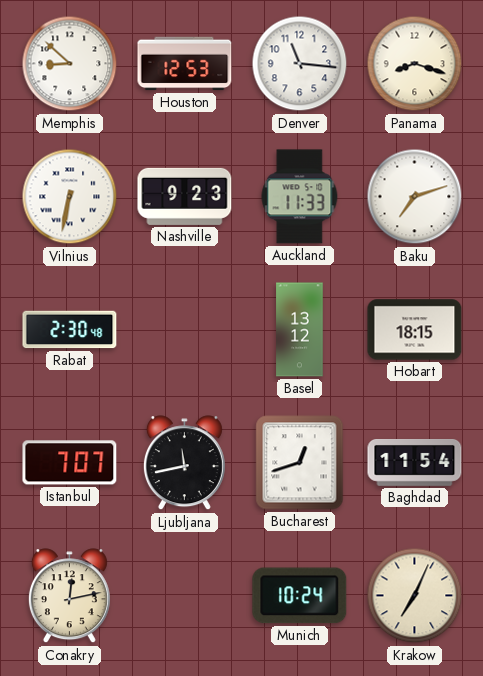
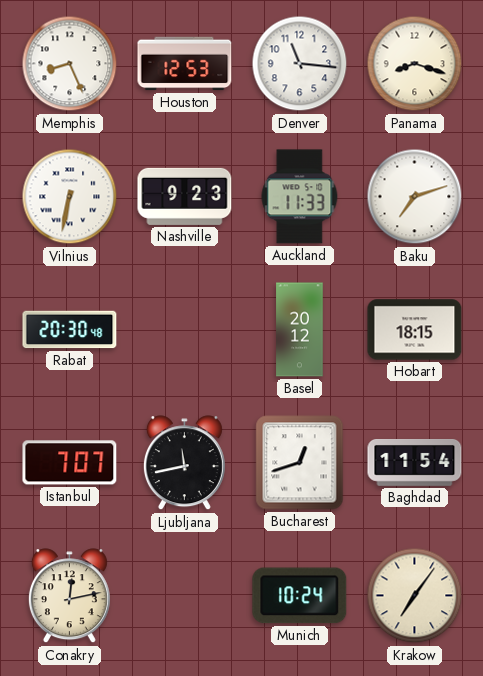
Memphis: 8:52 -> 8:26
Rabat: 2:30 -> 20:30
Basel: 13:12 -> 20:12
Krakow: 7:04 -> 7:06
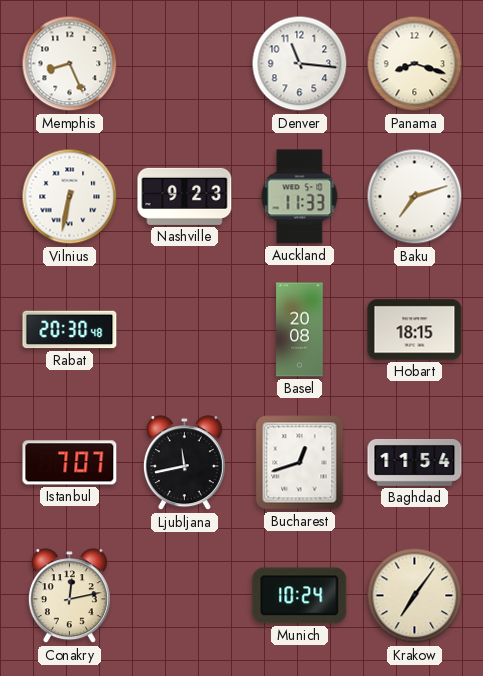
Houston: 12:53 -> none
Basel: 20:12 -> 20:08
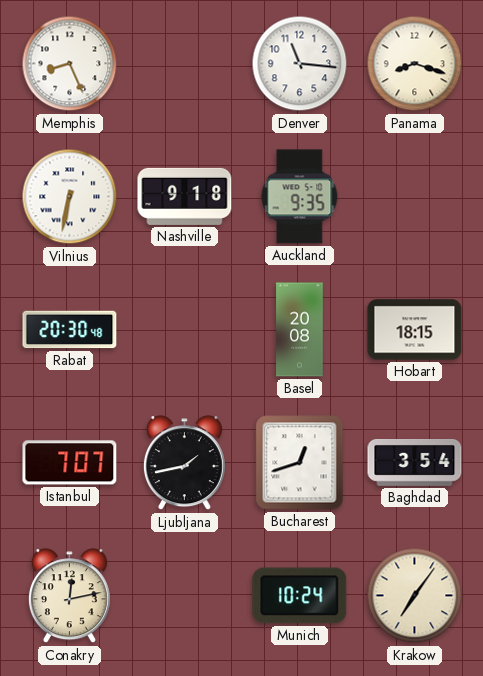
Nashville: 9:23 -> 9:18
Auckland: 11:33 -> 9:35
Baku: 7:12 -> none
Ljubljana: 11:43 -> 1:43
Baghdad: 11:54 -> 3:54
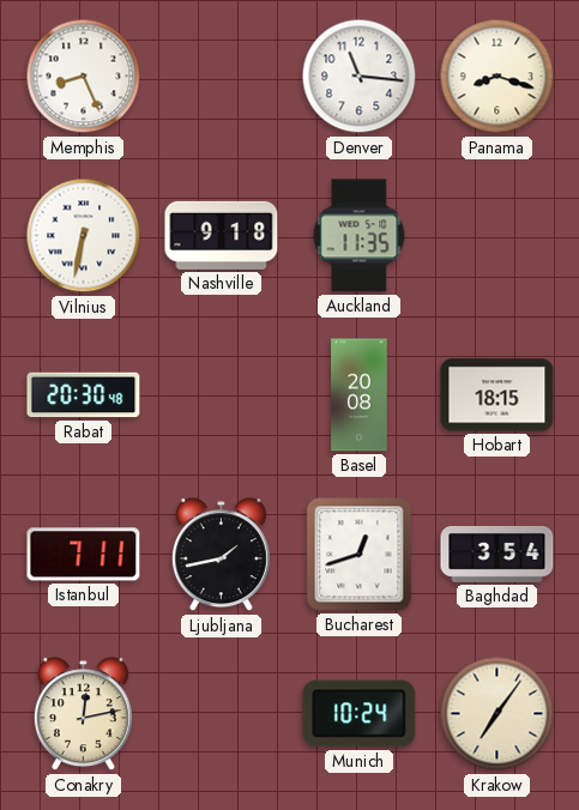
Auckland: 9:35 -> 11:35
Istanbul: 7:07 -> 7:11
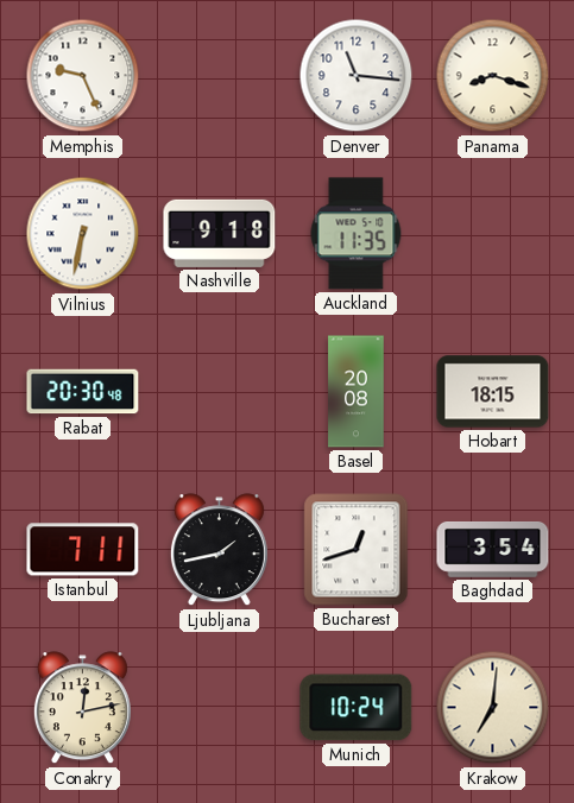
Memphis: 8:26 -> 9:26
Krakow: 7:06 -> 7:01
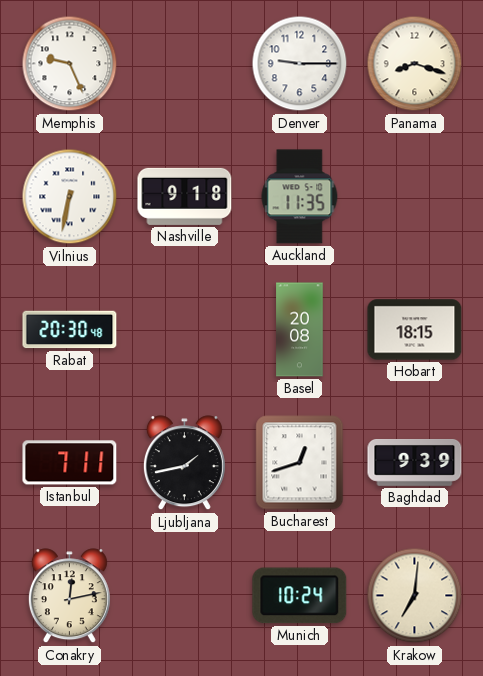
Denver: 11:16 -> 9:15
Baghdad: 3:54 -> 9:39
